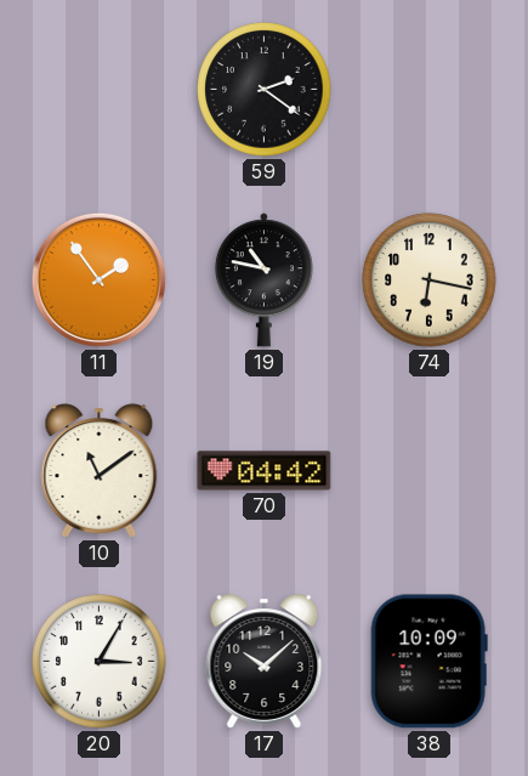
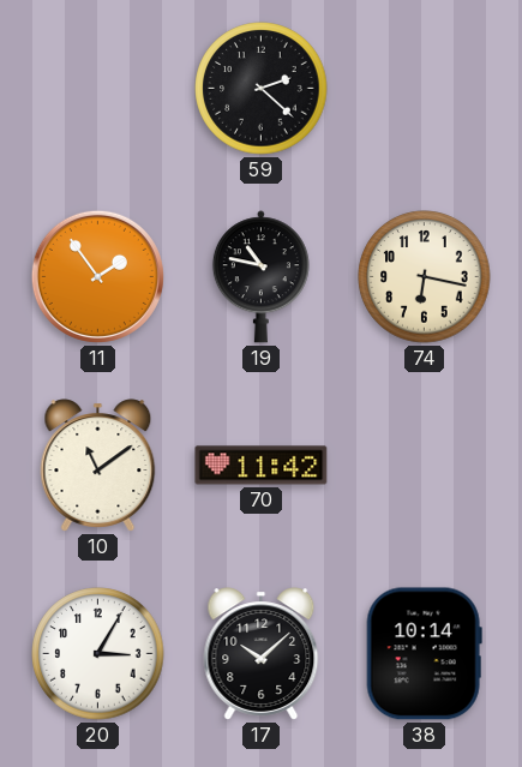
59: 2:21 -> 2:22
70: 04:42 -> 11:42
38: 10:09 -> 10:14
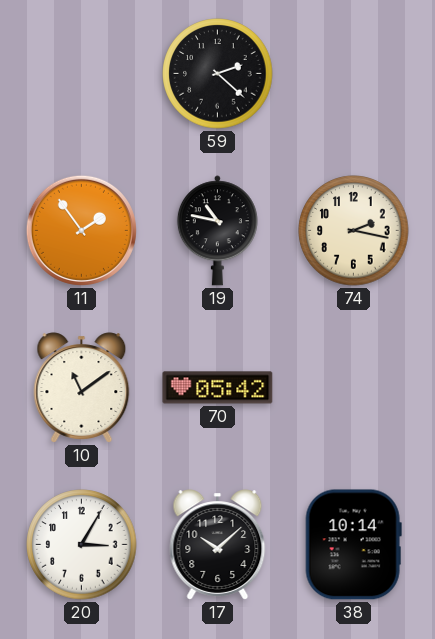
74: 6:17 -> 2:17
70: 11:42 -> 05:42
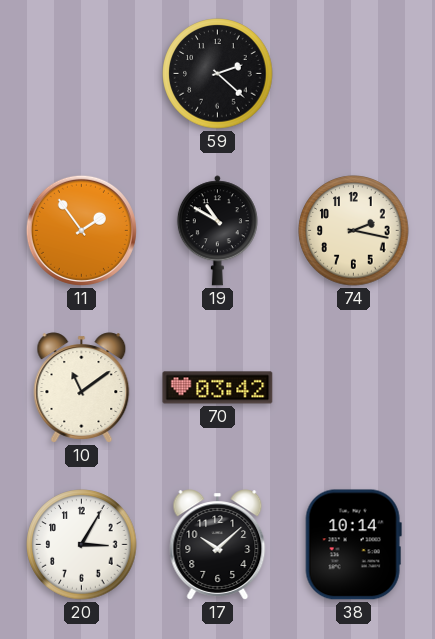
19: 10:47 -> 10:50
70: 05:42 -> 03:42
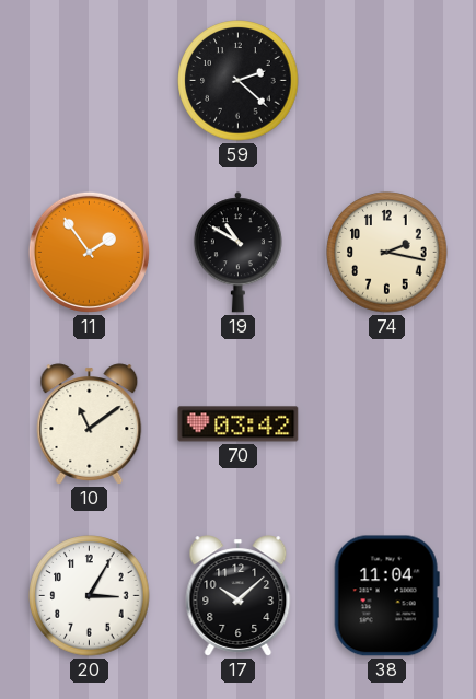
38: 10:14 -> 11:04
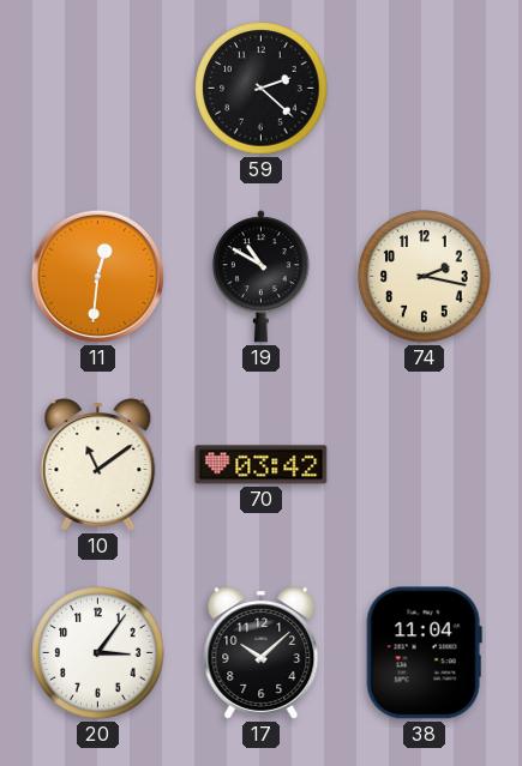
11: 1:54 -> 12:31
20: 3:05 -> 3:06
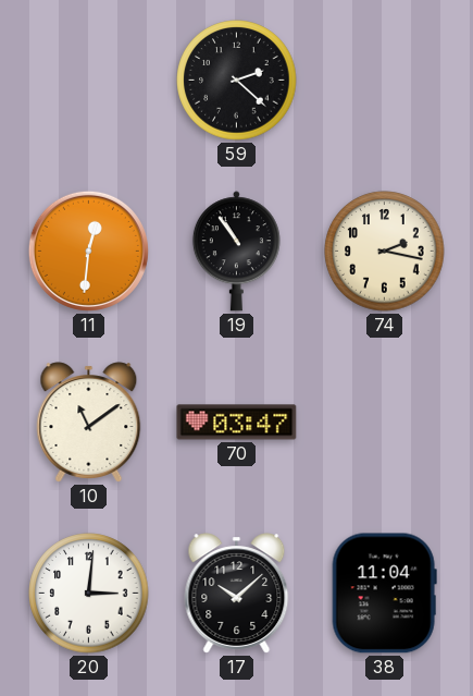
19: 10:50 -> 10:54
70: 03:42 -> 03:47
20: 3:06 -> 3:01
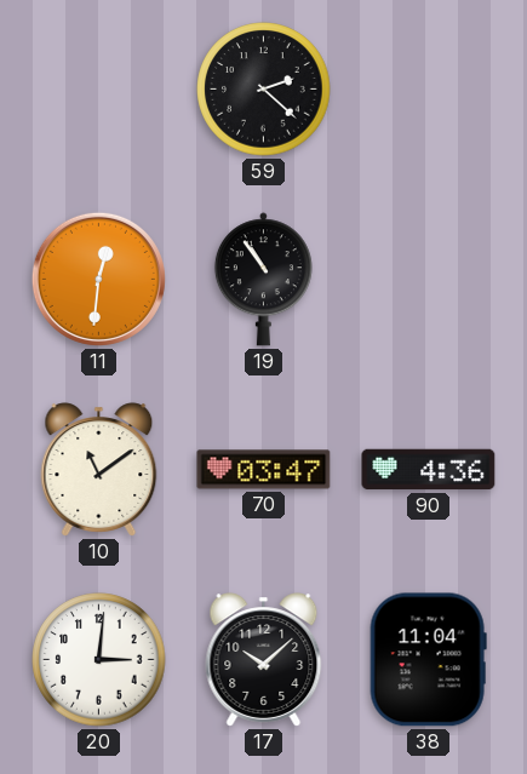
74: 2:17 -> none
90: none -> 4:36
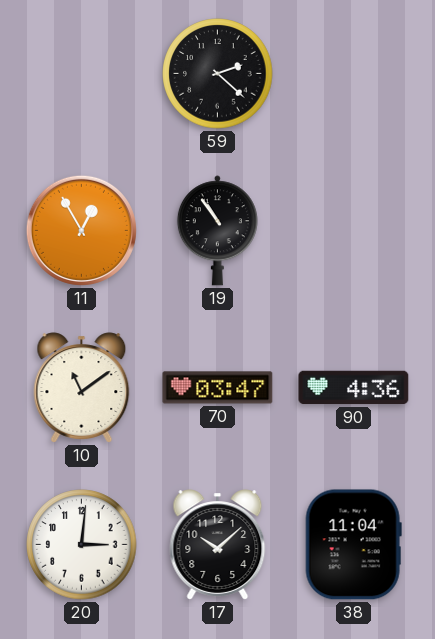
11: 12:31 -> 12:55
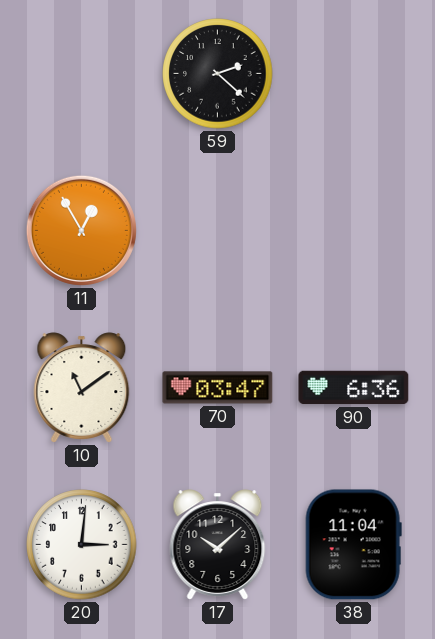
19: 10:54 -> none
90: 4:36 -> 6:36
